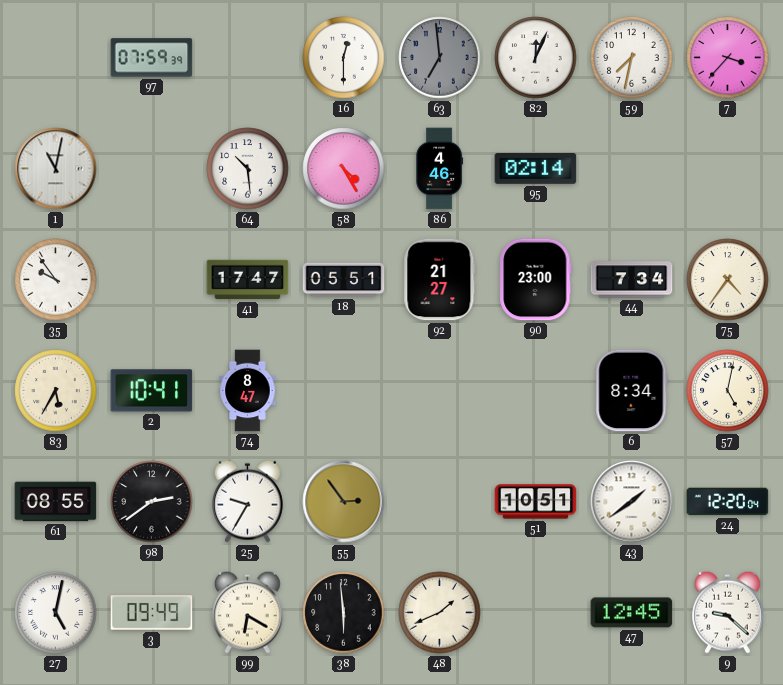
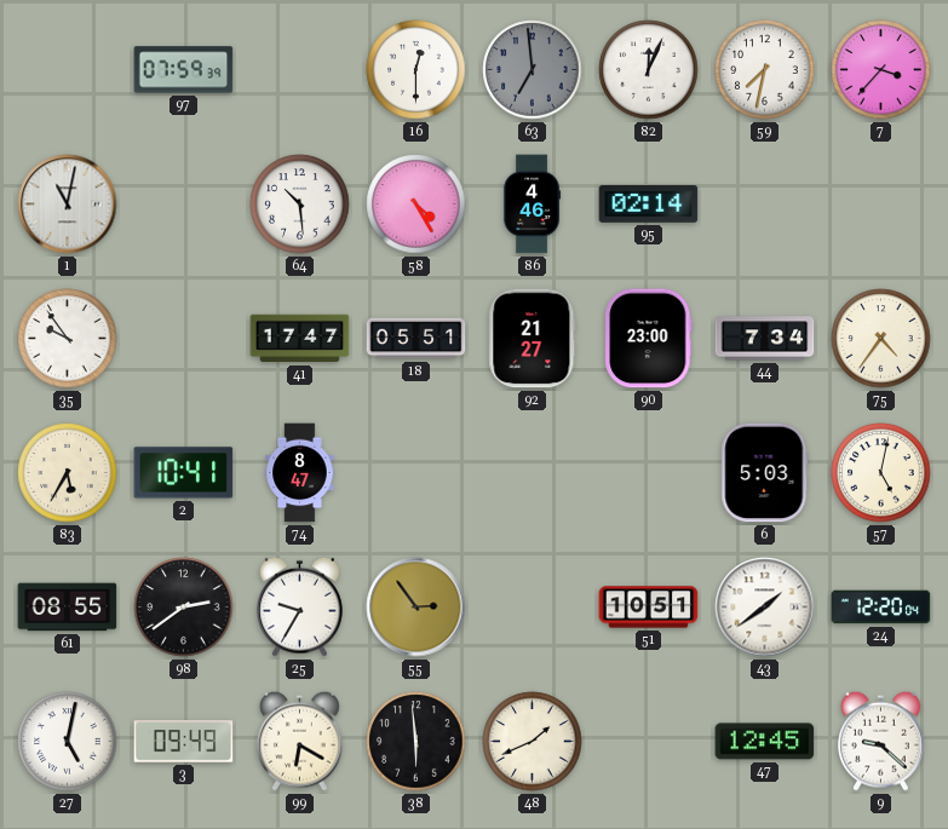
6: 8:34 -> 5:03
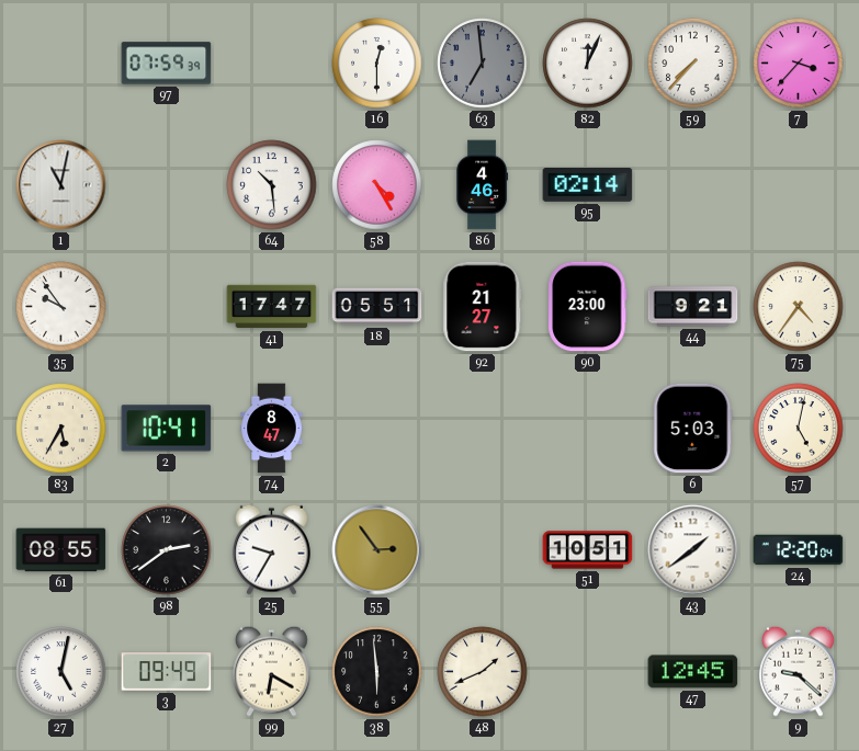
59: 7:32 -> 7:37
44: 7:34 -> 9:21
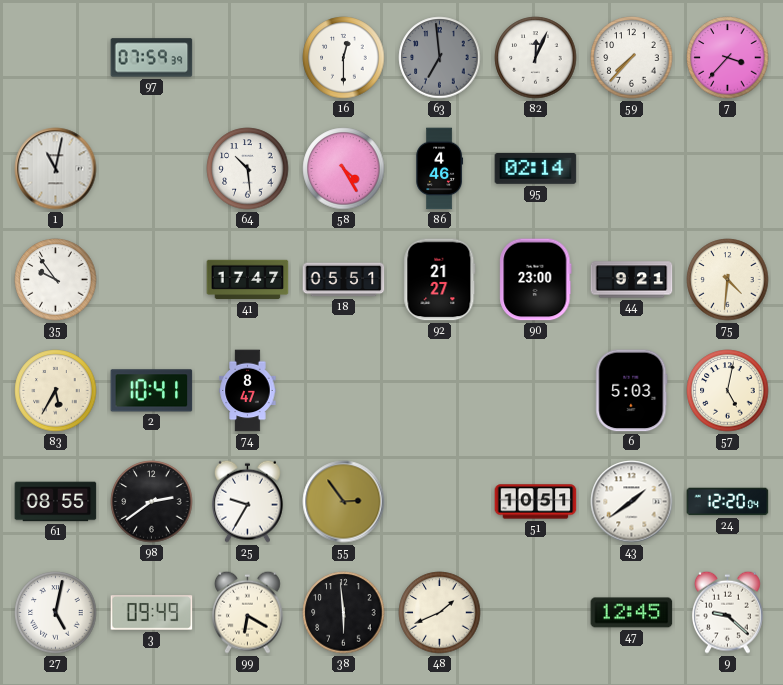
75: 4:36 -> 4:31
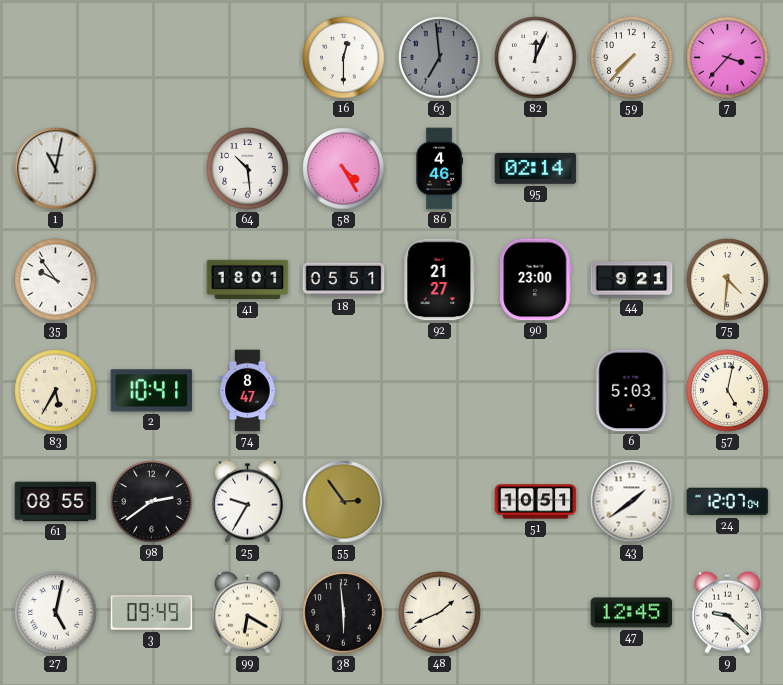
97: 07:59 -> none
41: 17:47 -> 18:01
24: 12:20 -> 12:07
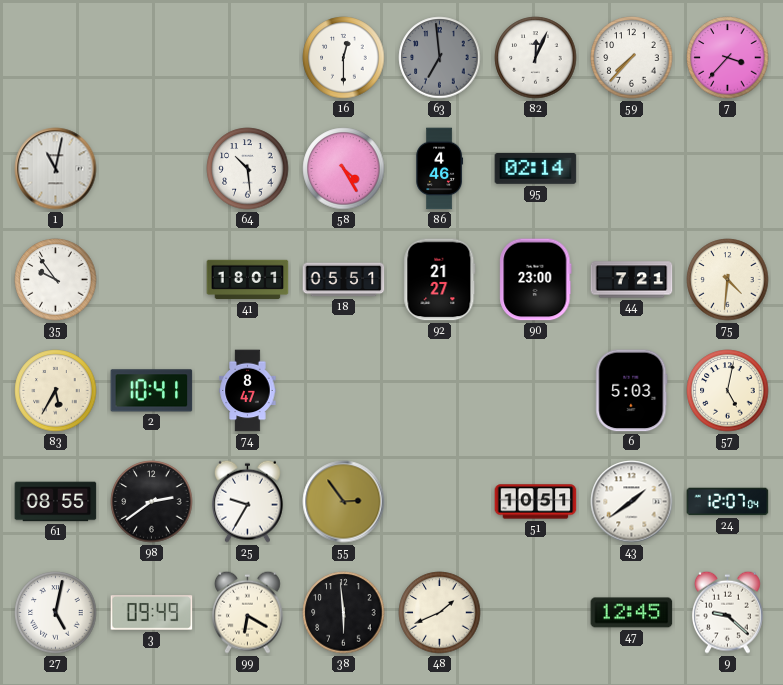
44: 9:21 -> 7:21
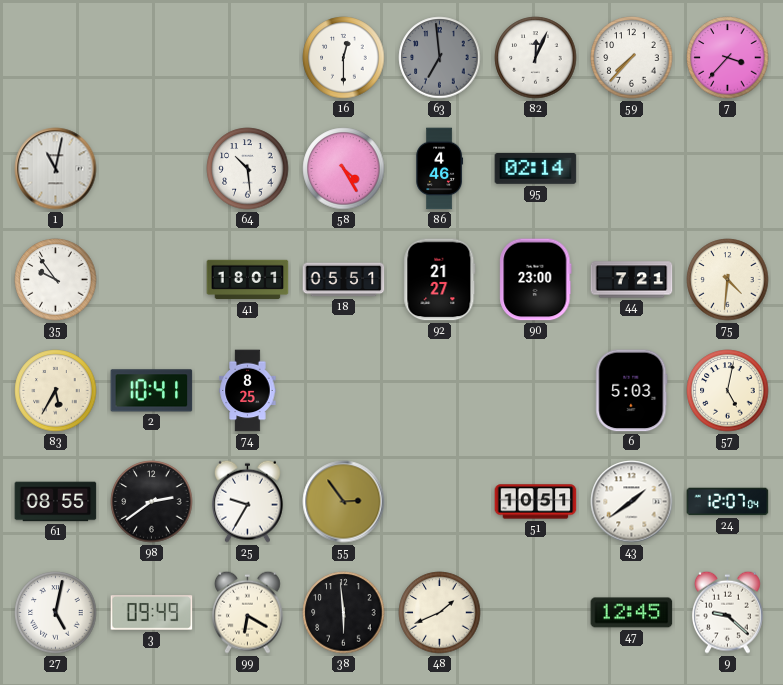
74: 8:47 -> 8:25
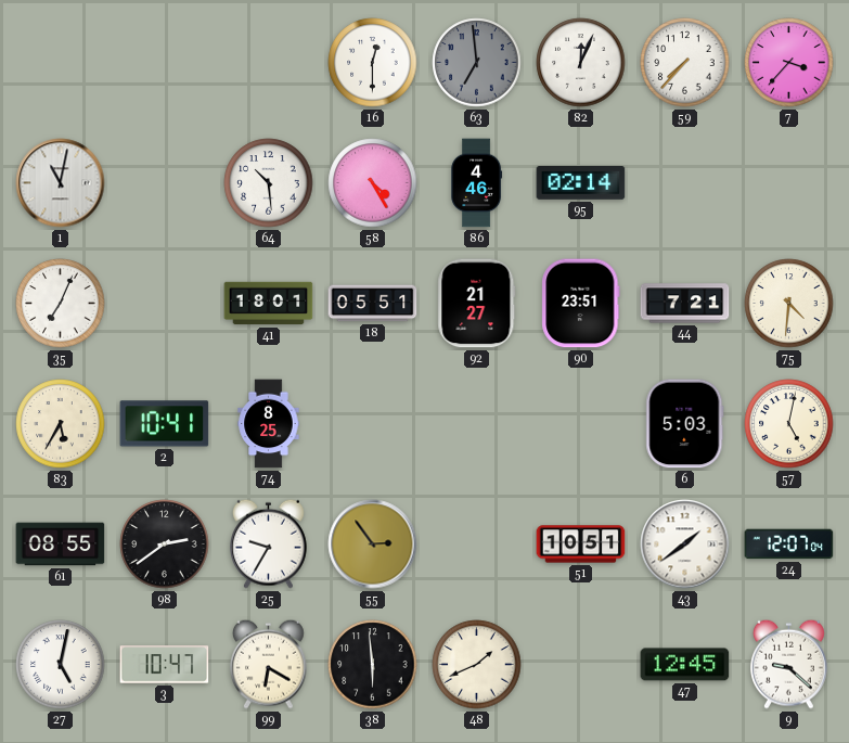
35: 9:54 -> 7:04
90: 23:00 -> 23:51
3: 09:49 -> 10:47
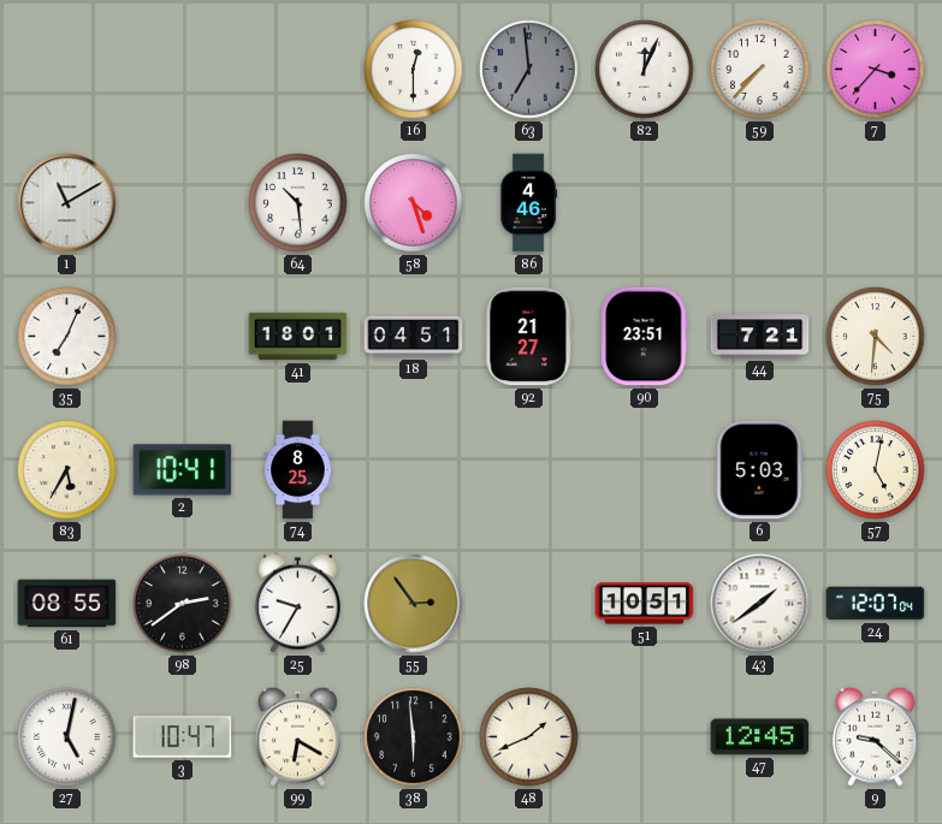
1: 11:02 -> 11:10
58: 4:25 -> 4:27
95: 02:14 -> none
18: 05:51 -> 04:51
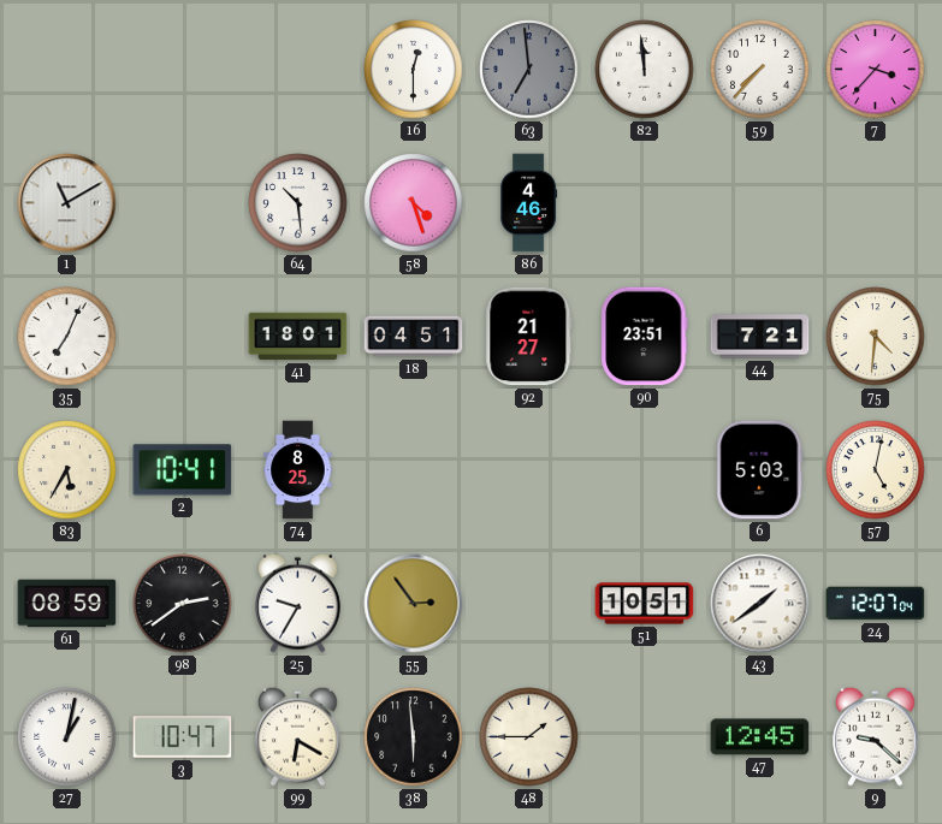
82: 12:04 -> 11:59
61: 08:55 -> 08:59
27: 5:02 -> 1:02
48: 1:41 -> 1:45
